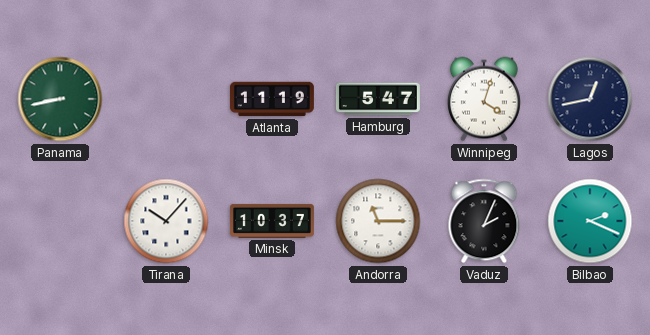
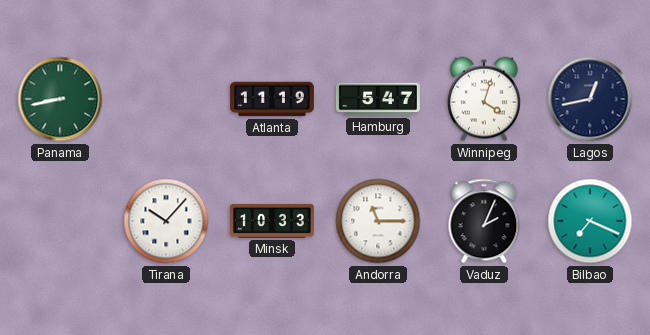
Minsk: 10:37 -> 10:33
Bilbao: 2:19 -> 7:19
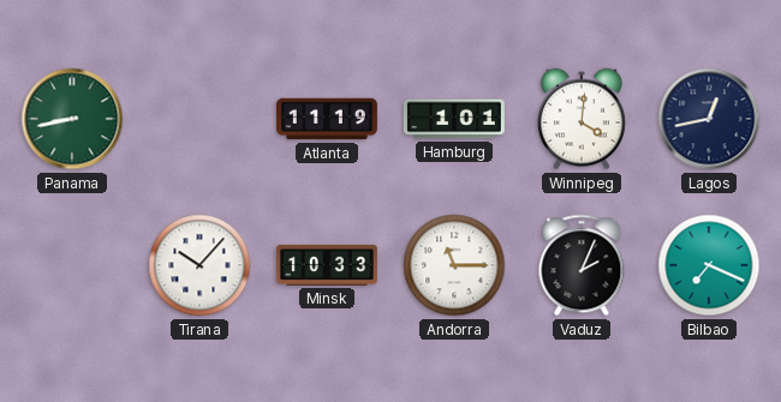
Hamburg: 5:47 -> 1:01
Winnipeg: 4:03 -> 4:01
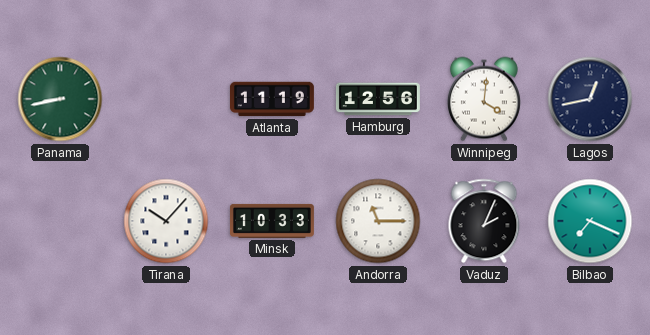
Hamburg: 1:01 -> 12:56
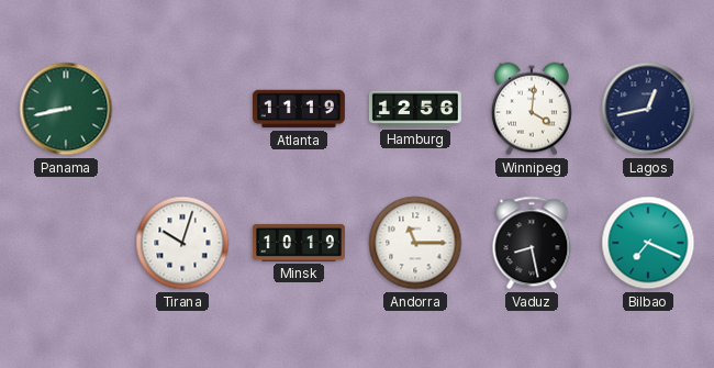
Tirana: 10:07 -> 10:03
Minsk: 10:33 -> 10:19
Vaduz: 2:04 -> 8:28
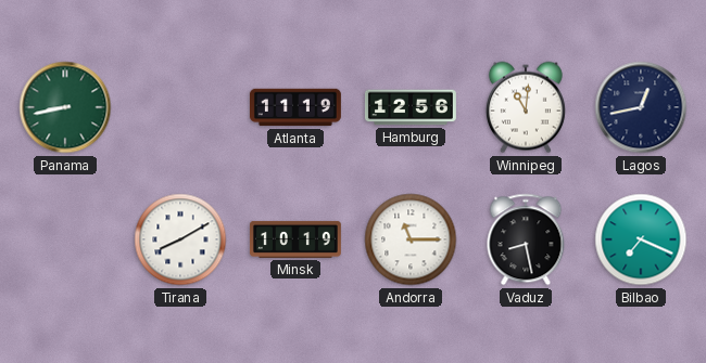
Winnipeg: 4:01 -> 11:01
Tirana: 10:03 -> 8:10
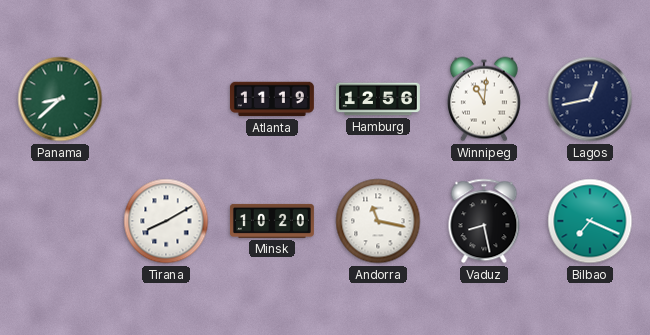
Panama: 8:43 -> 8:38
Minsk: 10:19 -> 10:20
Andorra: 11:15 -> 11:17
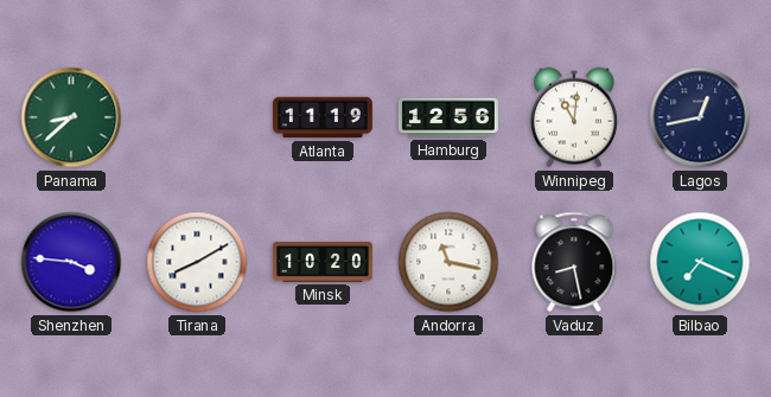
Shenzhen: none -> 3:46
